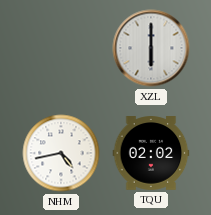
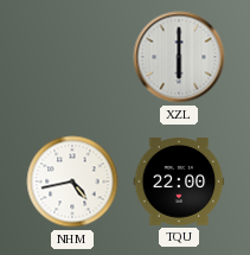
TQU: 02:02 -> 22:00
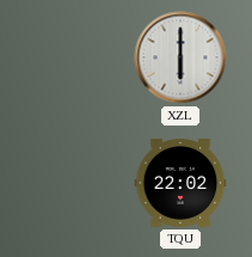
NHM: 4:43 -> none
TQU: 22:00 -> 22:02
